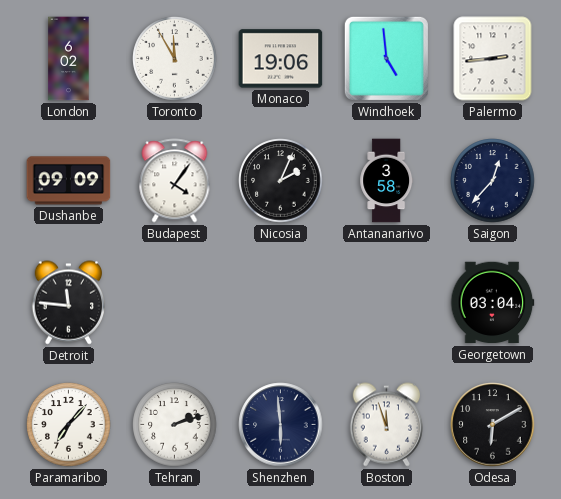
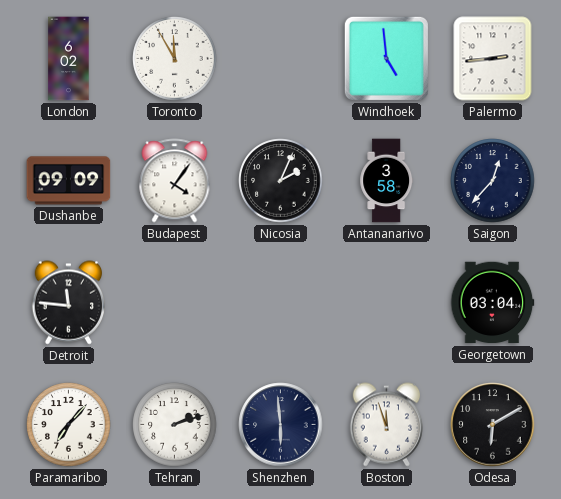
Monaco: 19:06 -> none
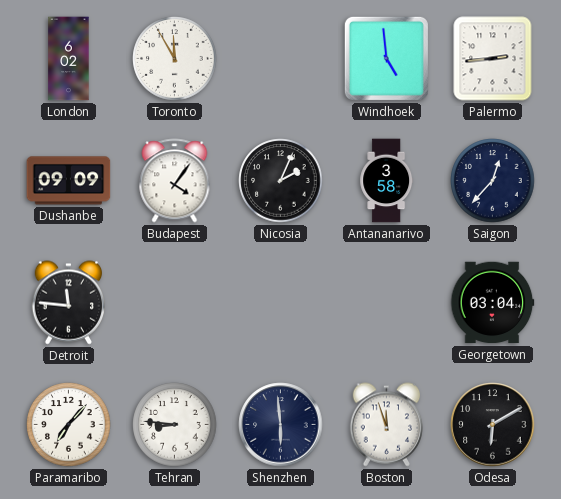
Tehran: 2:12 -> 8:46
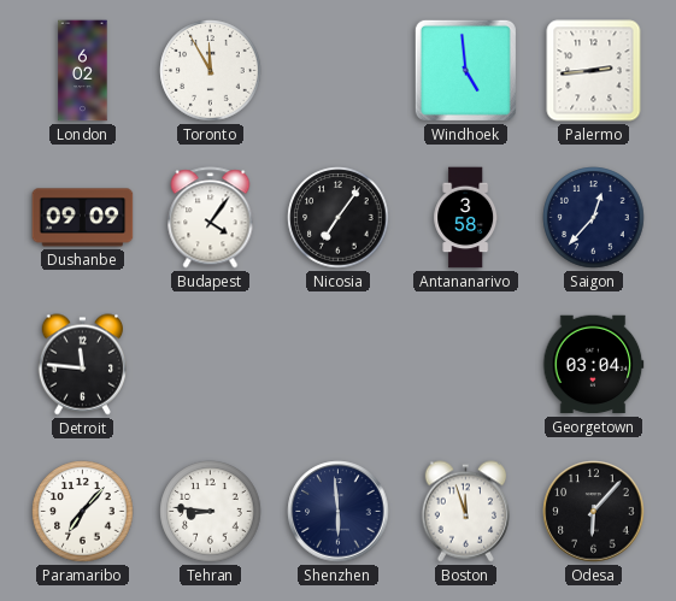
Nicosia: 2:04 -> 7:06
Odesa: 6:10 -> 6:07
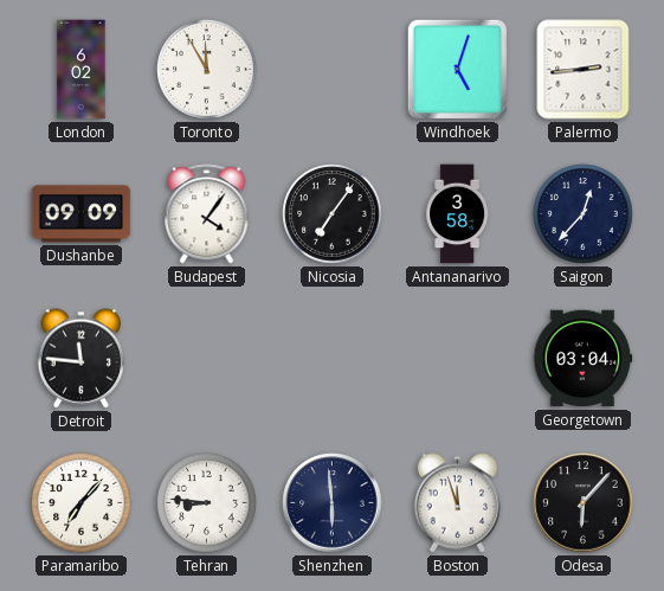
Windhoek: 4:59 -> 5:03
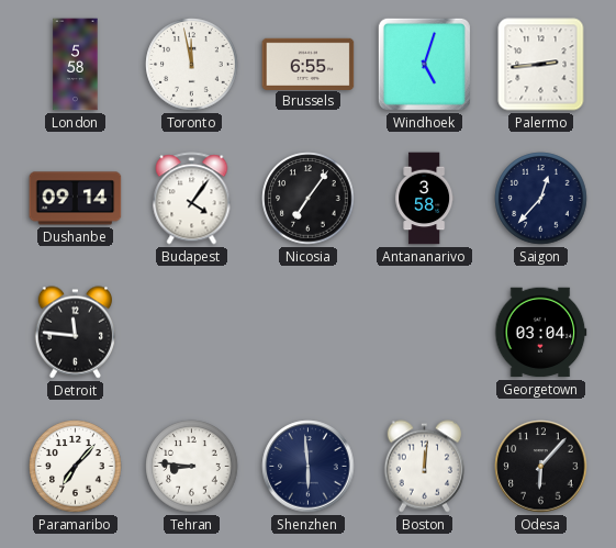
London: 6:02 -> 5:58
Toronto: 11:55 -> 11:58
Brussels: none -> 6:55
Dushanbe: 09:09 -> 09:14
Boston: 11:57 -> 12:01
